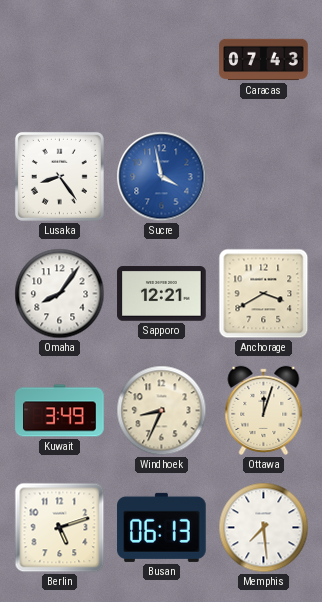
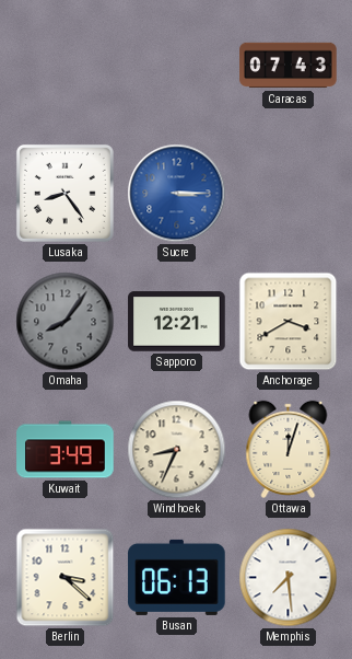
Sucre: 3:58 -> 3:15
Omaha dial: white -> grey
Berlin: 5:12 -> 3:22
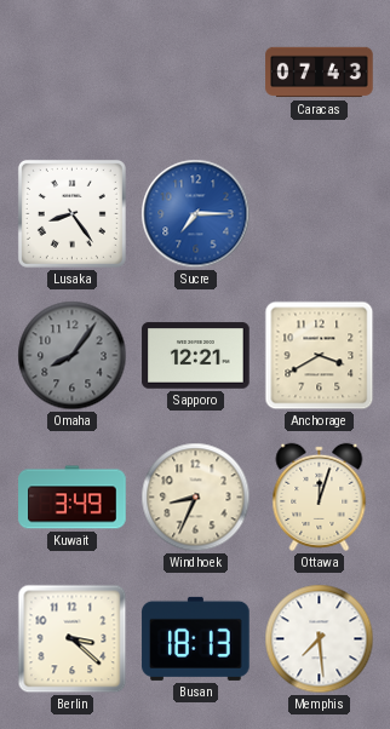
Sucre: 3:15 -> 7:15
Busan: 06:13 -> 18:13
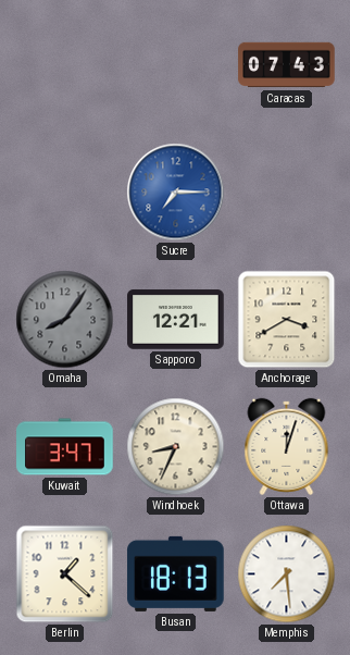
Lusaka: 8:24 -> none
Kuwait: 3:49 -> 3:47
Berlin: 3:22 -> 1:22
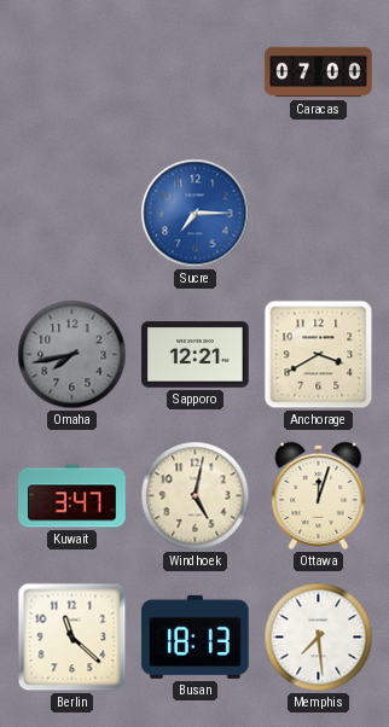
Caracas: 07:43 -> 07:00
Omaha: 8:06 -> 7:43
Windhoek: 8:34 -> 5:02
Berlin: 1:22 -> 11:22
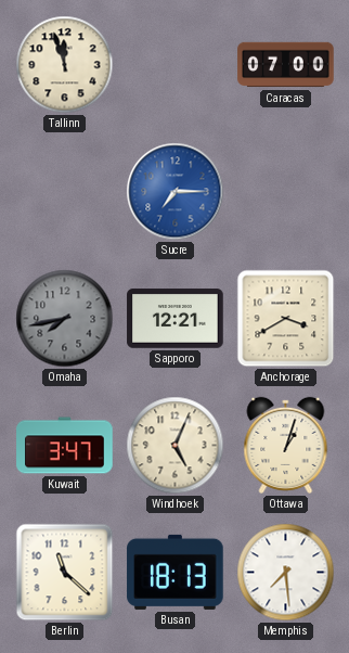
Tallinn: none -> 11:57
Windhoek: 5:02 -> 5:04
Ottawa: 12:03 -> 1:03
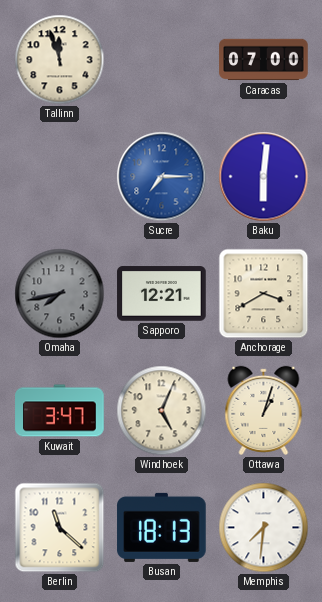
Baku: none -> 6:01
Memphis: 7:29 -> 7:31
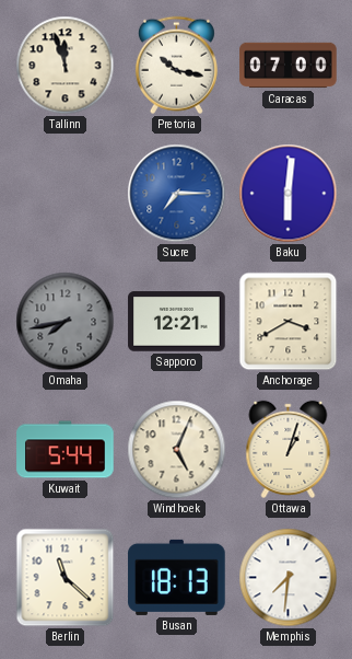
Pretoria: none -> 10:17
Kuwait: 3:47 -> 5:44
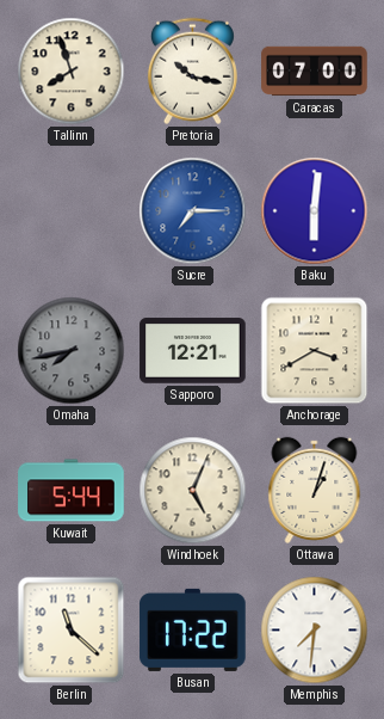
Tallinn: 11:57 -> 7:57
Busan: 18:13 -> 17:22
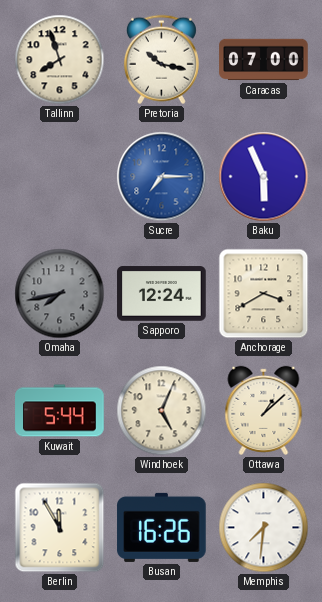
Baku: 6:01 -> 5:56
Sapporo: 12:21 -> 12:24
Ottawa: 1:03 -> 1:08
Berlin: 11:22 -> 11:55
Busan: 17:22 -> 16:26
